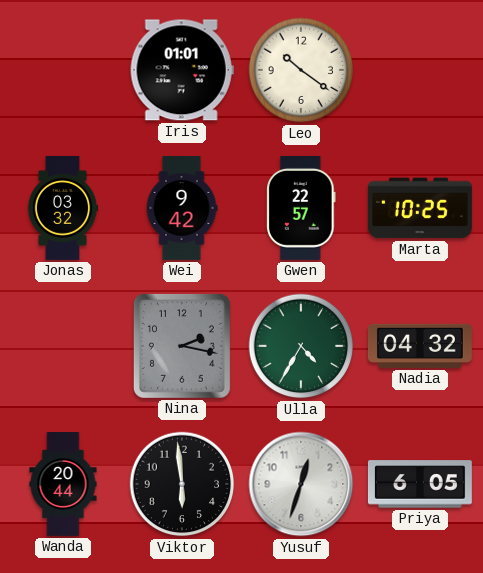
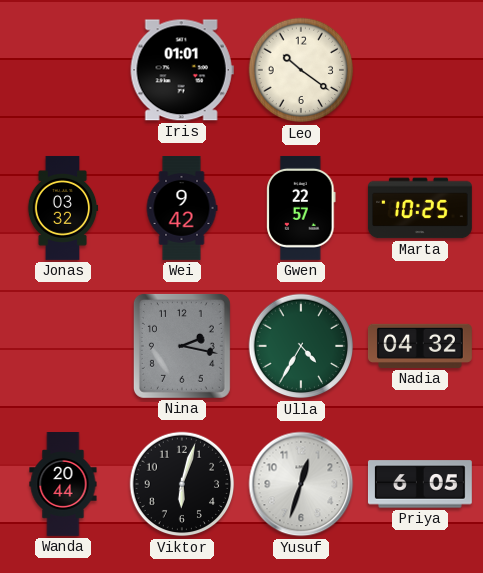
Viktor: 5:59 -> 6:03
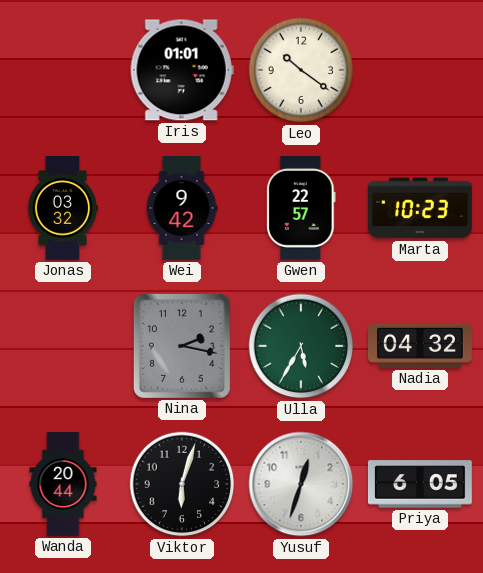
Marta: 10:25 -> 10:23
Ulla: 4:35 -> 5:35
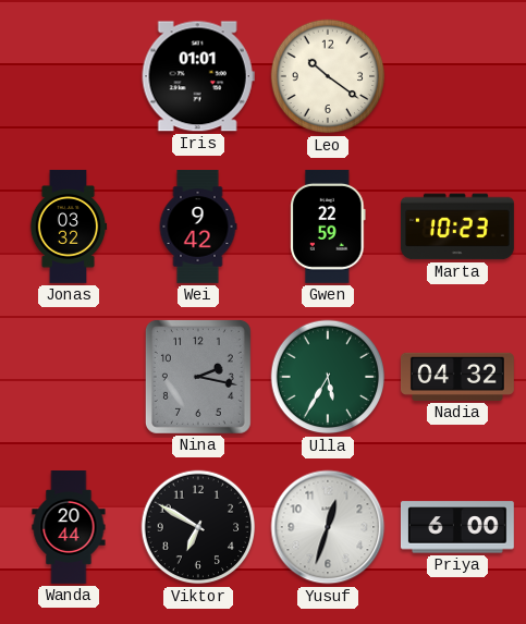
Gwen: 22:57 -> 22:59
Viktor: 6:03 -> 6:50
Priya: 6:05 -> 6:00
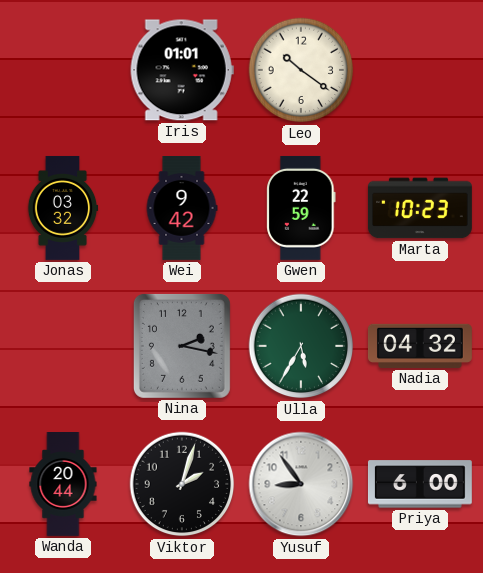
Viktor: 6:50 -> 2:03
Yusuf: 12:33 -> 8:54
